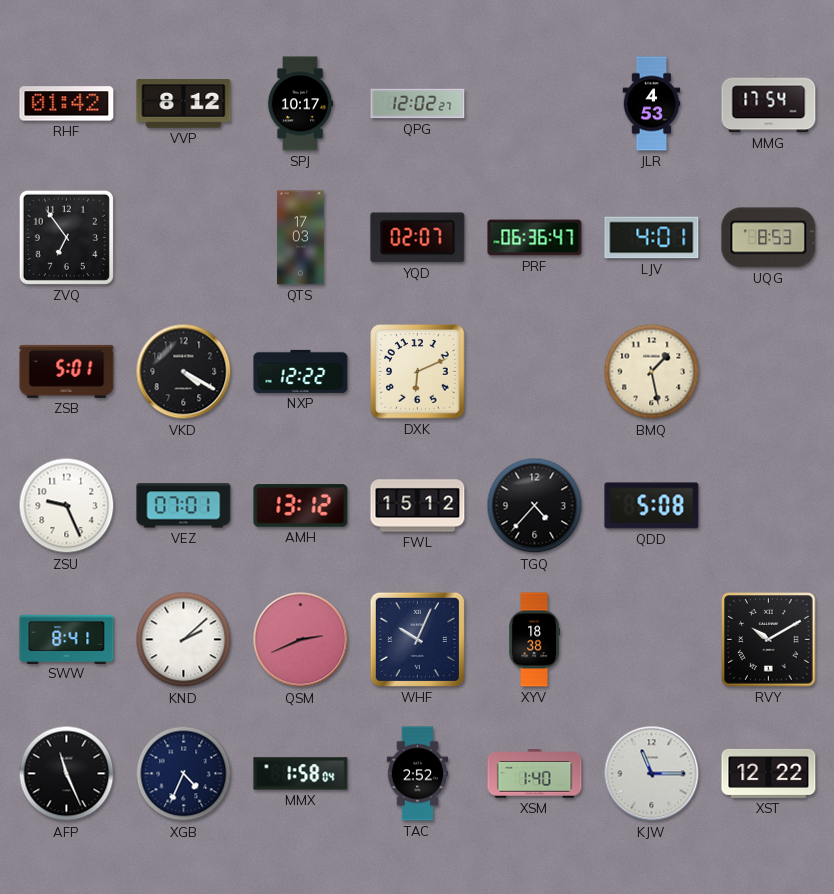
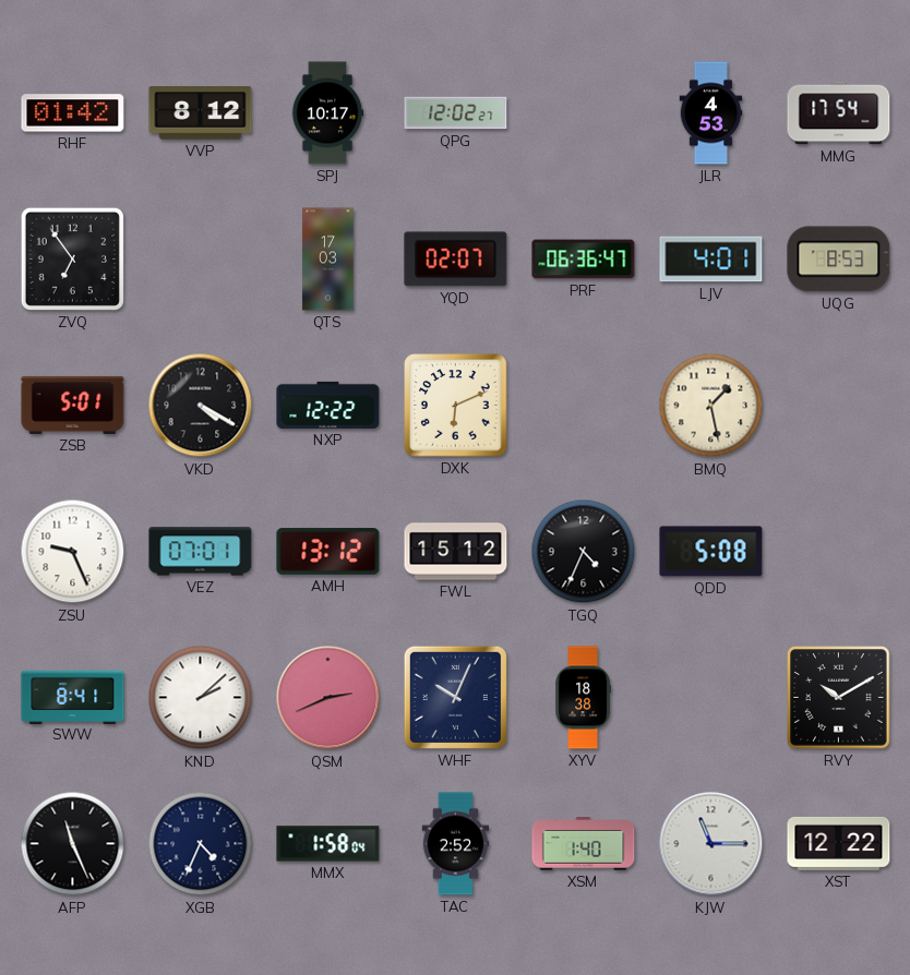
TGQ: 4:37 -> 4:34
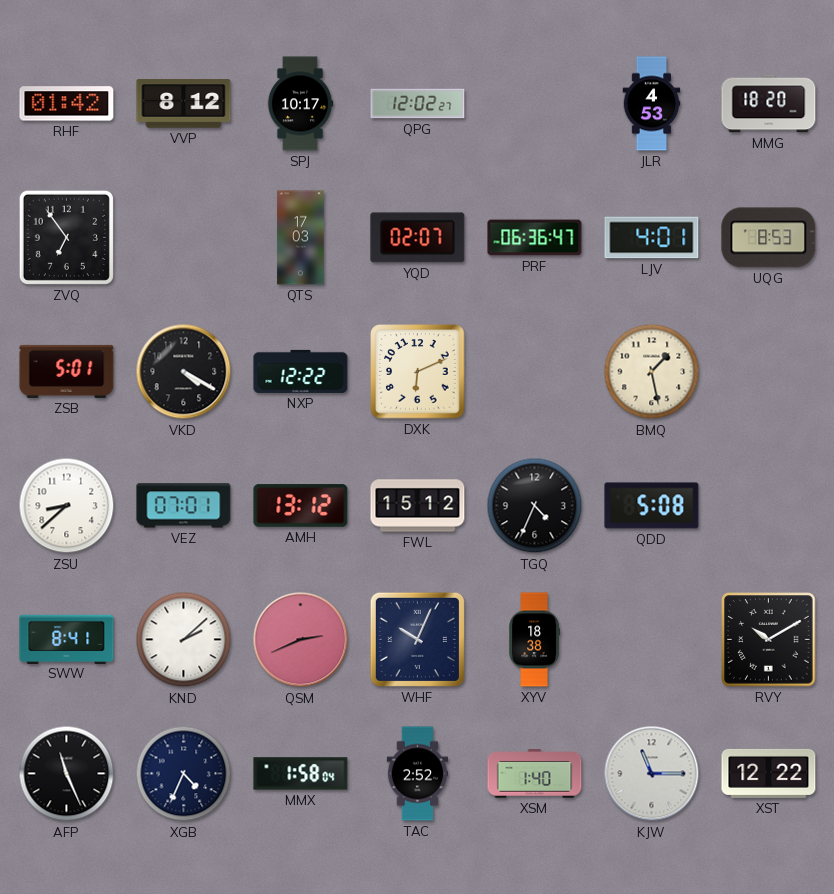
MMG: 17:54 -> 18:20
ZSU: 9:26 -> 8:38
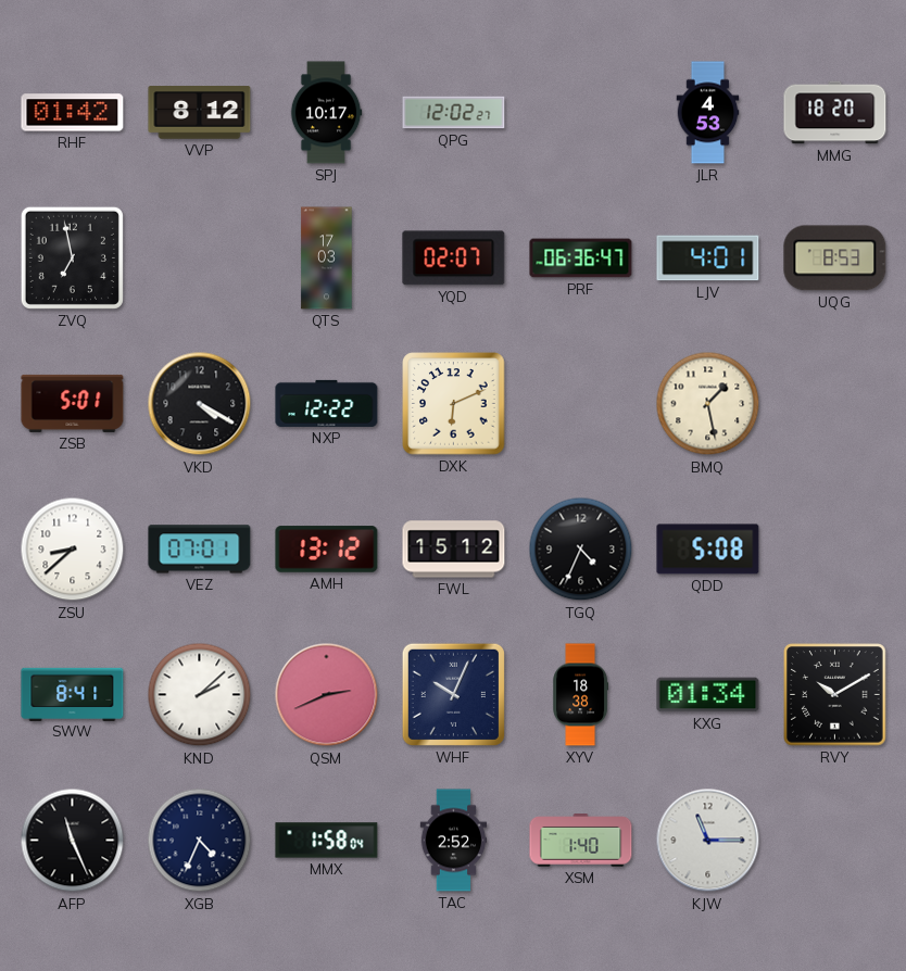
ZVQ: 6:54 -> 6:58
KXG: none -> 01:34
XST: 12:22 -> none
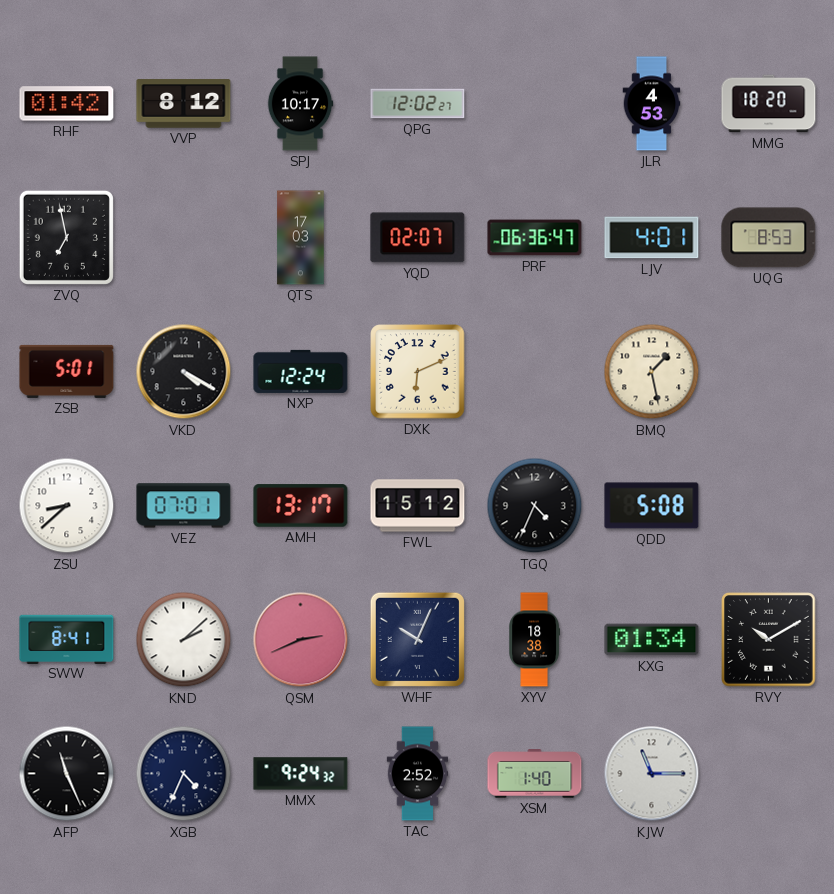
NXP: 12:22 -> 12:24
AMH: 13:12 -> 13:17
MMX: 1:58 -> 9:24
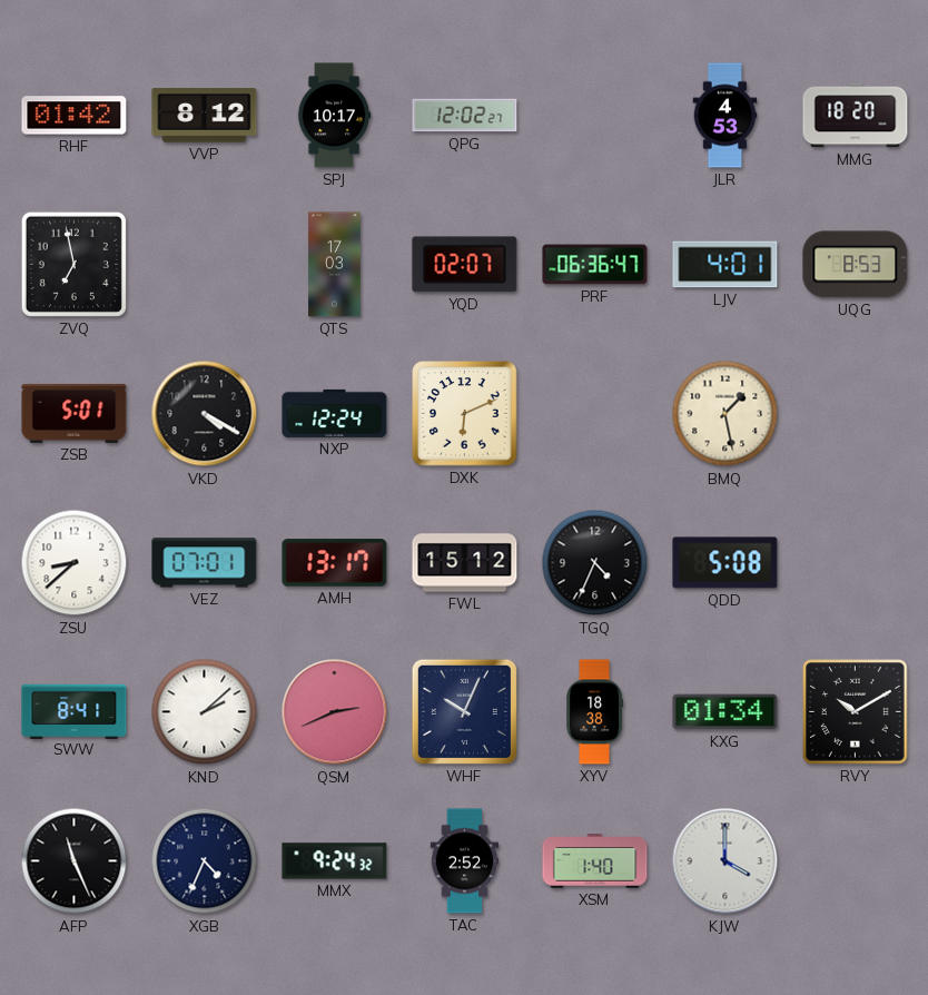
KJW: 11:15 -> 4:00
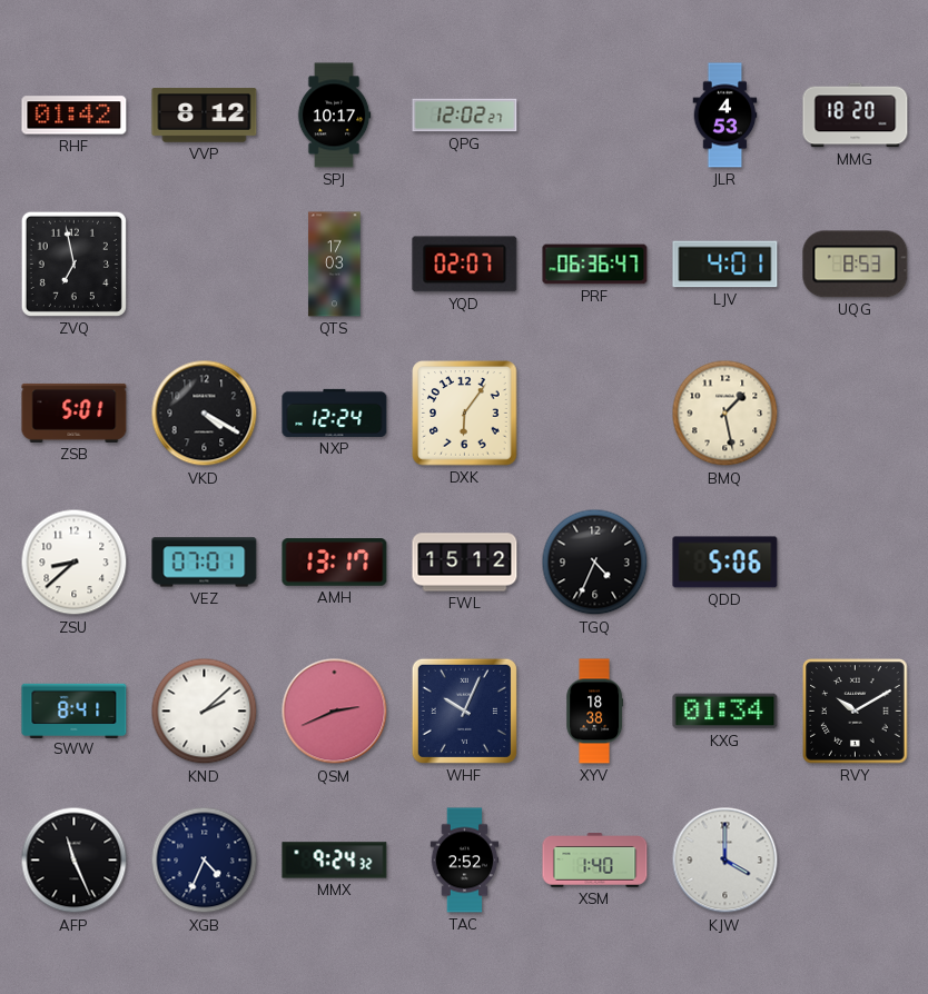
DXK: 6:11 -> 6:06
QDD: 5:08 -> 5:06
